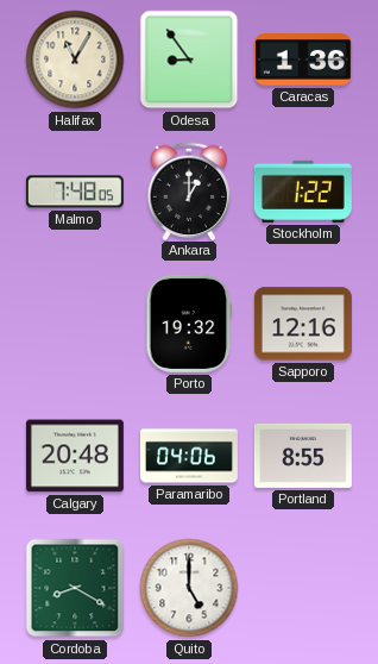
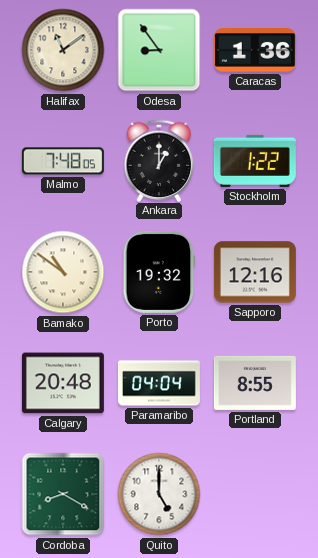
Halifax: 11:05 -> 11:09
Bamako: none -> 10:51
Paramaribo: 04:06 -> 04:04
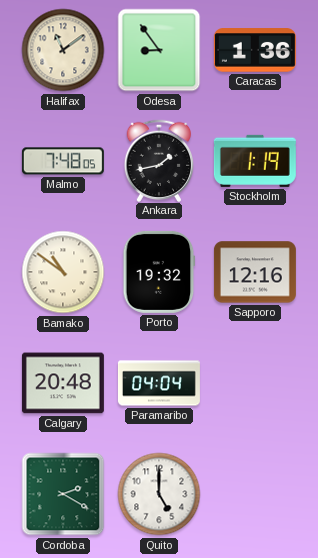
Ankara: 1:00 -> 1:43
Stockholm: 1:22 -> 1:19
Portland: 8:55 -> none
Cordoba: 8:20 -> 2:20
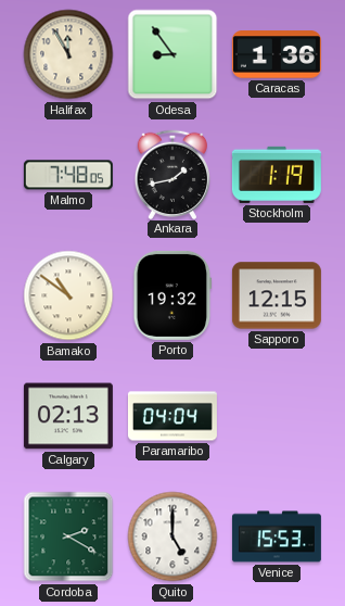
Halifax: 11:09 -> 11:55
Sapporo: 12:16 -> 12:15
Calgary: 20:48 -> 02:13
Venice: none -> 15:53
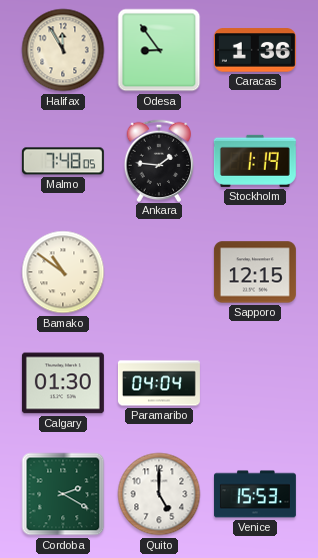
Ankara: 1:43 -> 1:46
Porto: 19:32 -> none
Calgary: 02:13 -> 01:30
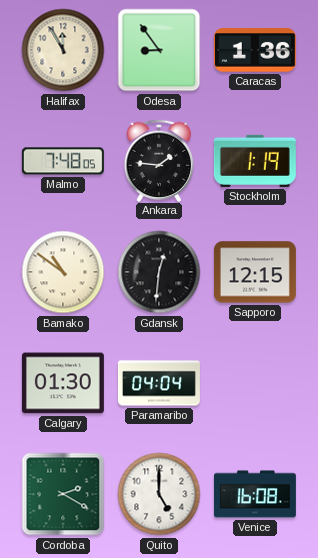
Gdansk: none -> 12:31
Venice: 15:53 -> 16:08
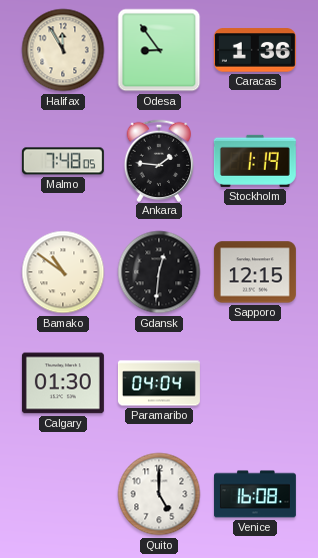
Cordoba: 2:20 -> none
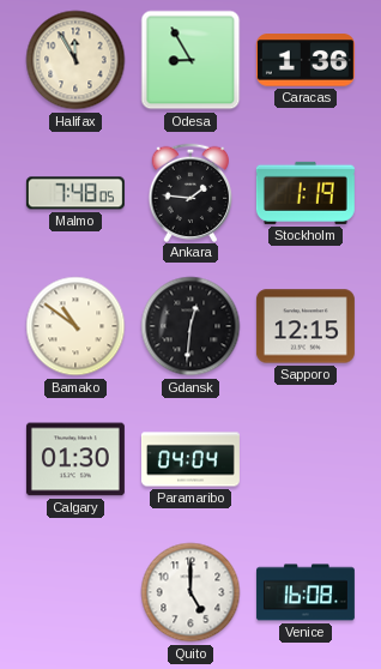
Odesa: 8:54 -> 8:55
